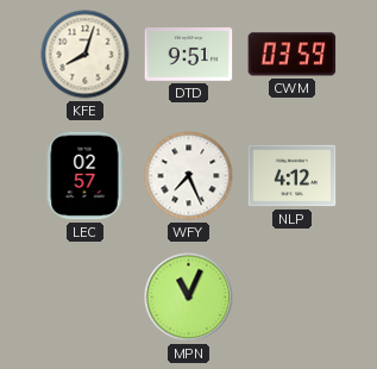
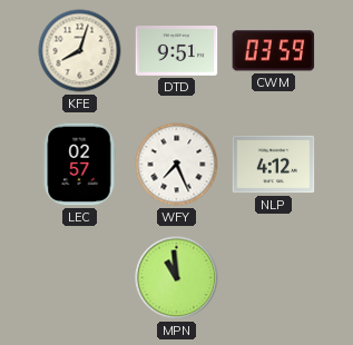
MPN: 11:04 -> 10:59
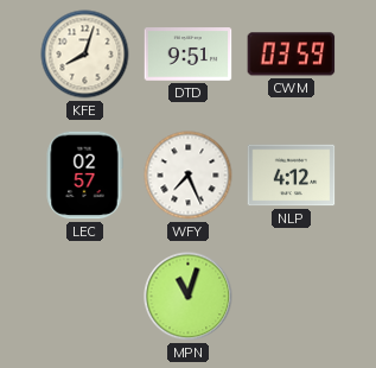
MPN: 10:59 -> 11:03
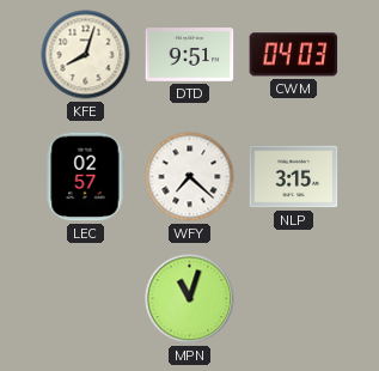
CWM: 03:59 -> 04:03
WFY: 7:26 -> 7:22
NLP: 4:12 -> 3:15
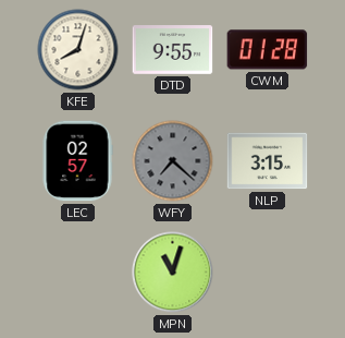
DTD: 9:51 -> 9:55
CWM: 04:03 -> 01:28
WFY dial: white -> grey
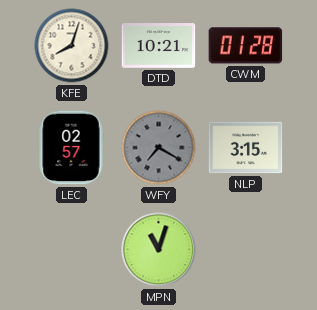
DTD: 9:55 -> 10:21
WFY: 7:22 -> 7:20
